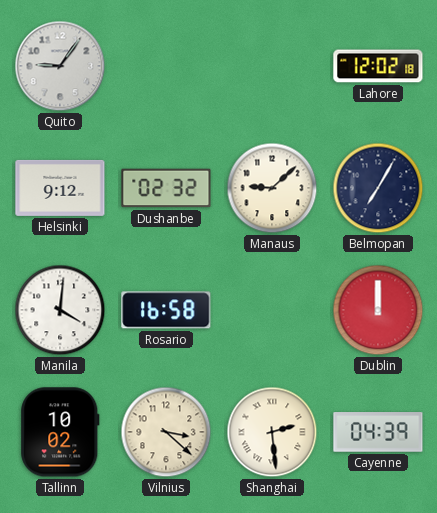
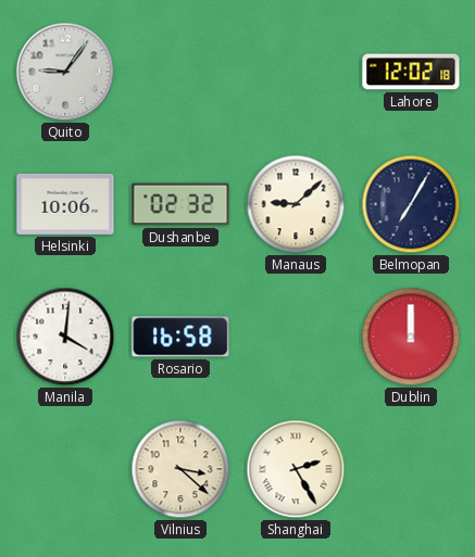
Helsinki: 9:12 -> 10:06
Tallinn: 10:02 -> none
Shanghai: 2:29 -> 2:25
Cayenne: 04:39 -> none
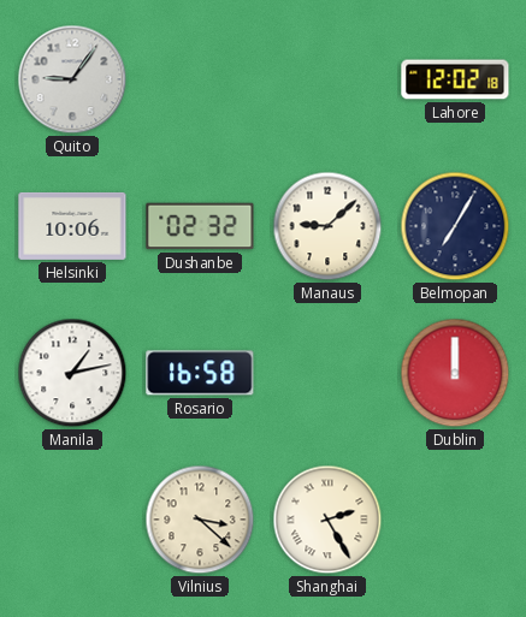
Manila: 4:01 -> 1:13
